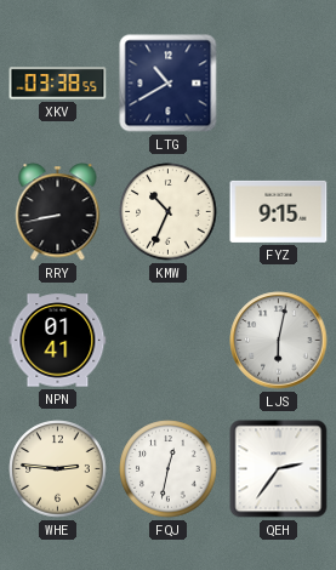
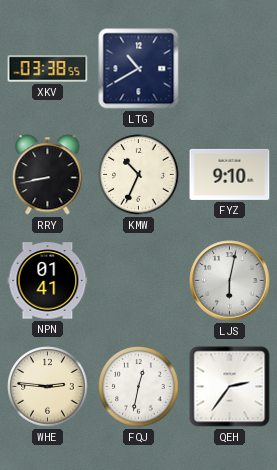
FYZ: 9:15 -> 9:10
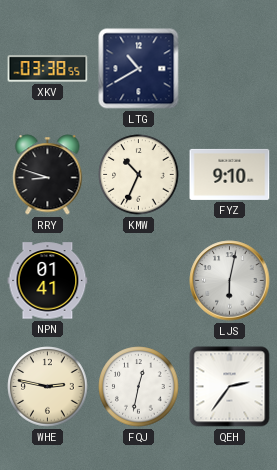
RRY: 8:43 -> 8:48
WHE: 2:46 -> 2:47
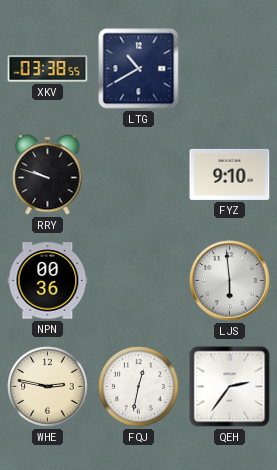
RRY: 8:48 -> 9:48
KMW: 10:34 -> none
NPN: 01:41 -> 00:36
LJS: 6:02 -> 5:59
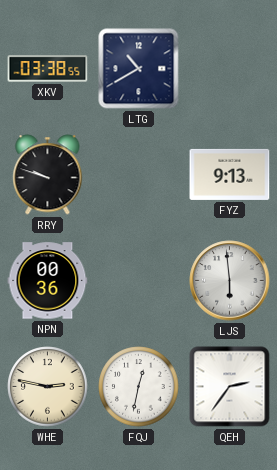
FYZ: 9:10 -> 9:13
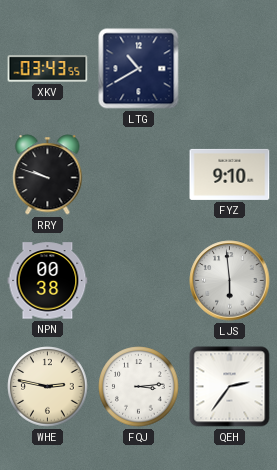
XKV: 03:38 -> 03:43
FYZ: 9:13 -> 9:10
NPN: 00:36 -> 00:38
FQJ: 12:32 -> 3:14
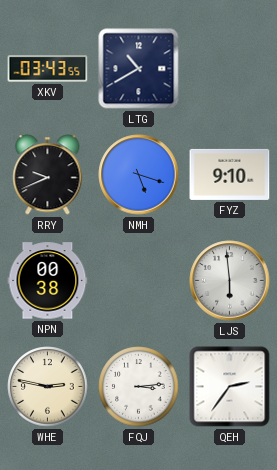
RRY: 9:48 -> 9:41
NMH: none -> 5:18
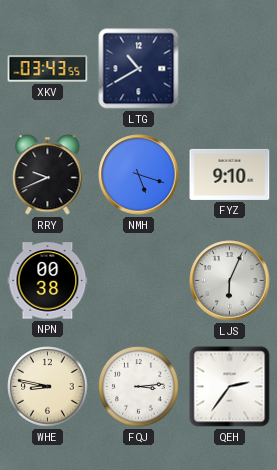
LJS: 5:59 -> 6:04
WHE: 2:47 -> 8:47
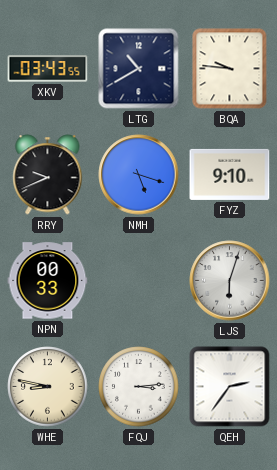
BQA: none -> 9:46
NPN: 00:38 -> 00:33
LJS: 6:04 -> 6:03
